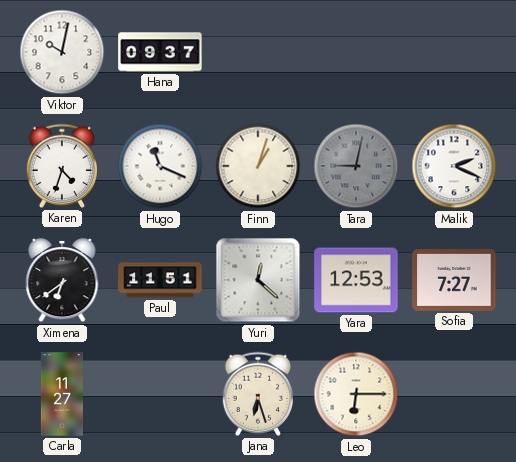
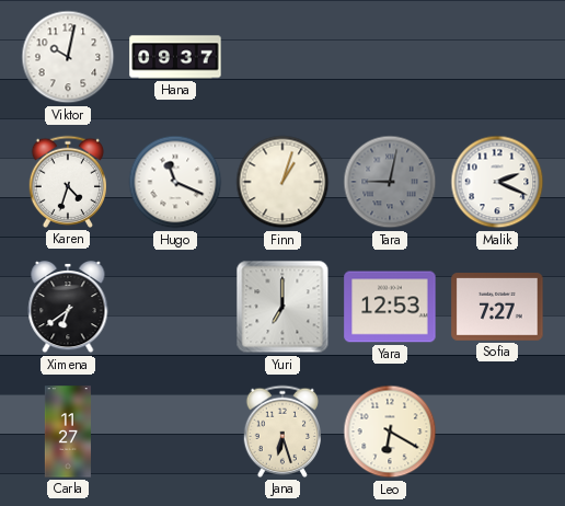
Paul: 11:51 -> none
Yuri: 12:22 -> 7:00
Leo: 6:15 -> 6:20
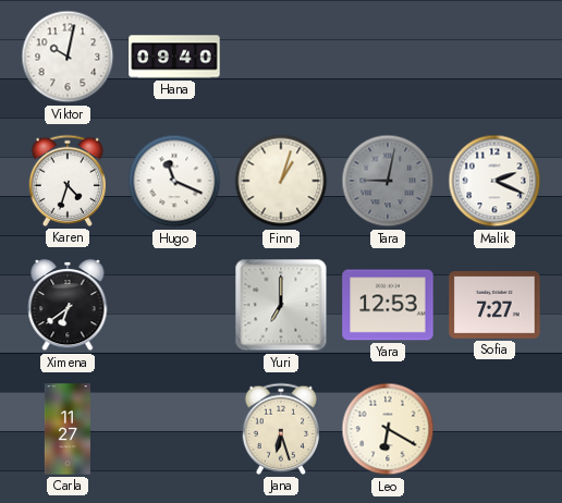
Hana: 09:37 -> 09:40
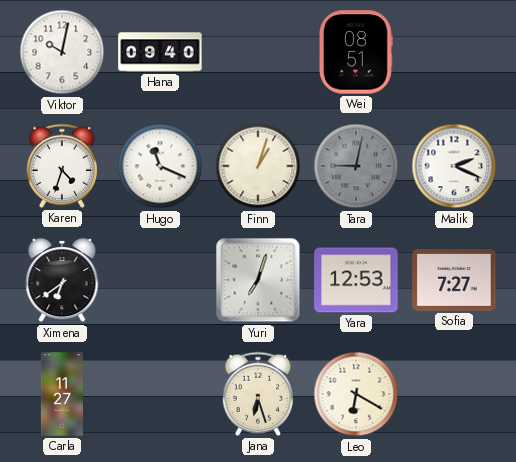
Wei: none -> 08:51
Yuri: 7:00 -> 7:03
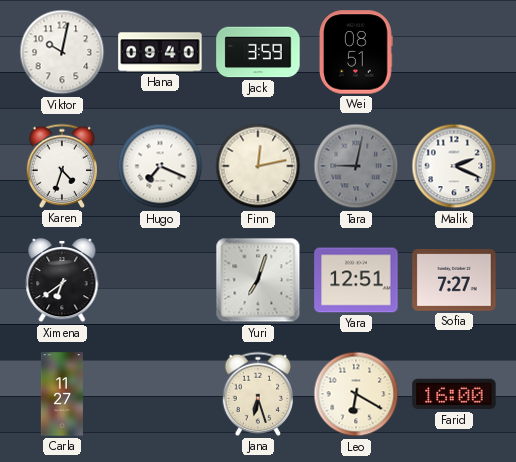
Jack: none -> 3:59
Hugo: 11:19 -> 7:19
Finn: 1:03 -> 12:13
Yara: 12:53 -> 12:51
Farid: none -> 16:00
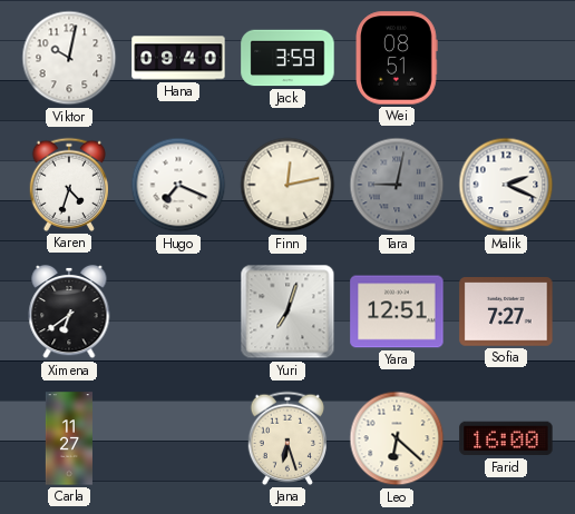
Leo: 6:20 -> 6:22
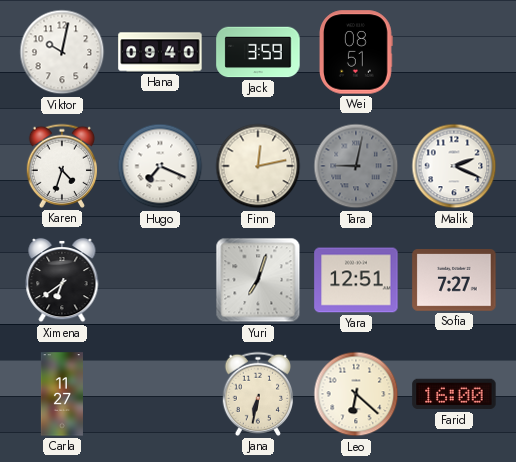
Jana: 6:27 -> 6:32
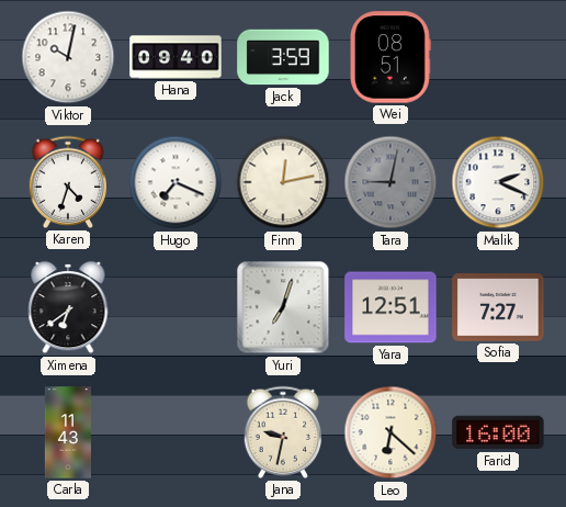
Carla: 11:27 -> 11:43
Jana: 6:32 -> 9:32
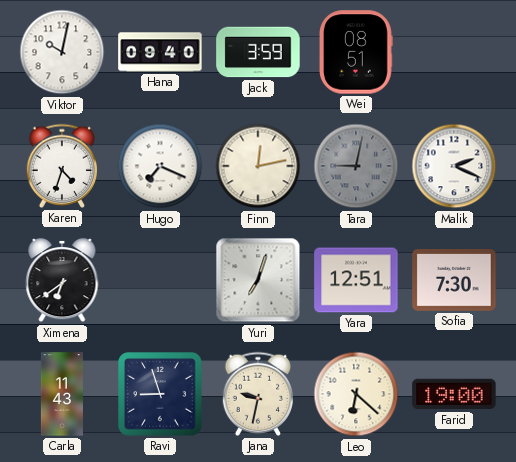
Sofia: 7:27 -> 7:30
Ravi: none -> 8:57
Farid: 16:00 -> 19:00
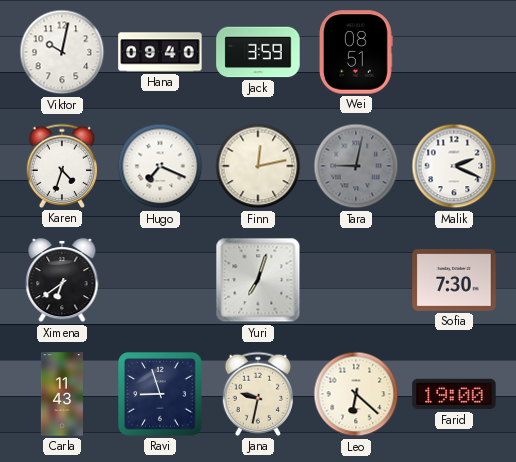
Yara: 12:51 -> none
